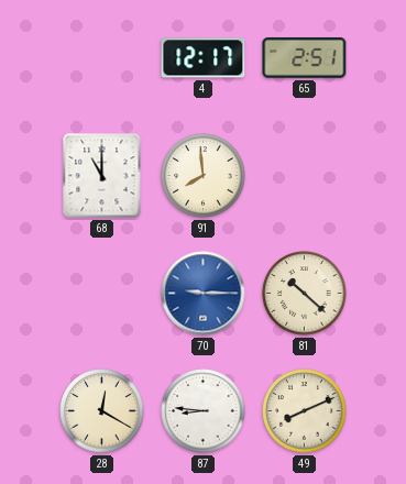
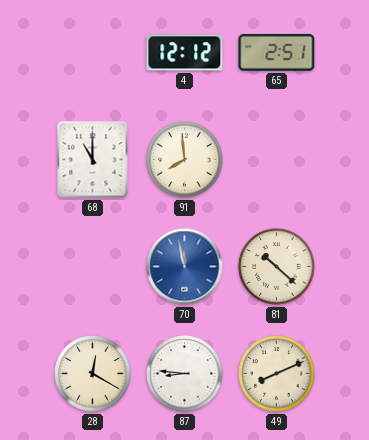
4: 12:17 -> 12:12
70: 9:15 -> 11:58
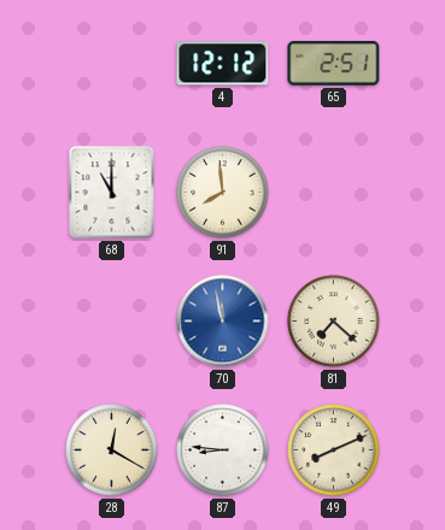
81: 10:22 -> 7:22
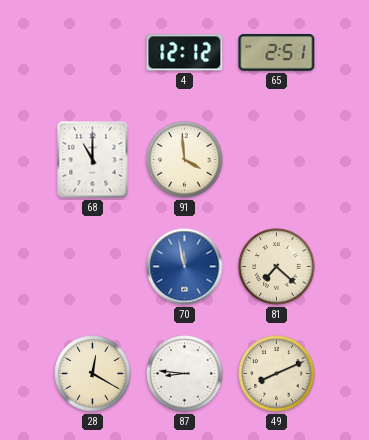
91: 7:59 -> 3:59
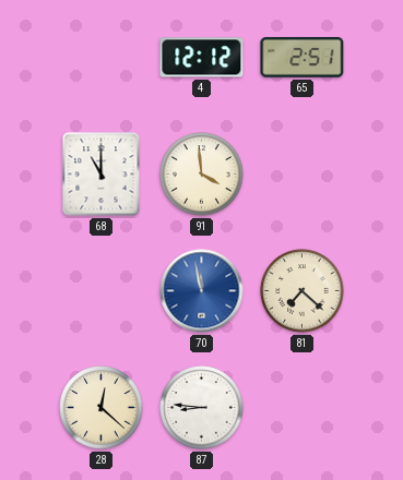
28: 12:20 -> 12:22
49: 8:11 -> none
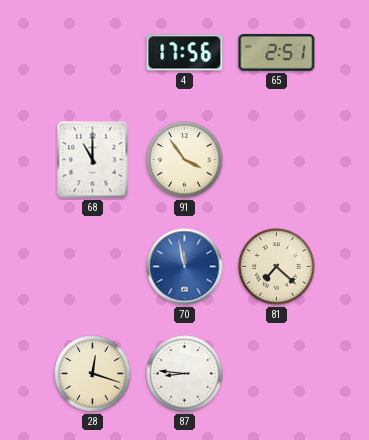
4: 12:12 -> 17:56
91: 3:59 -> 3:54
28: 12:22 -> 12:18
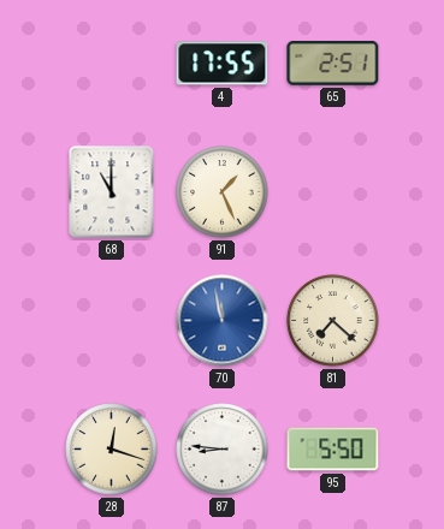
4: 17:56 -> 17:55
91: 3:54 -> 1:26
95: none -> 5:50
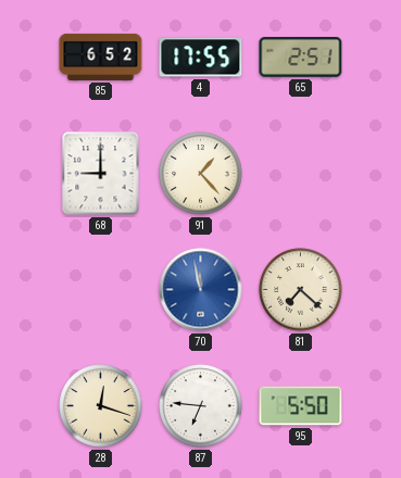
85: none -> 6:52
68: 11:00 -> 9:00
91: 1:26 -> 1:23
87: 8:46 -> 6:46
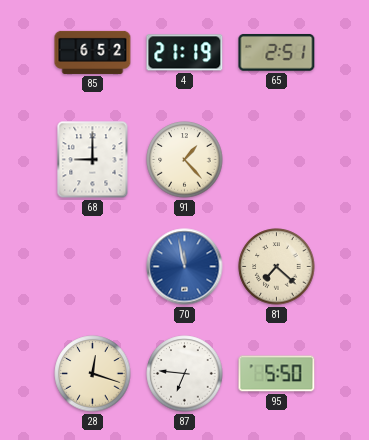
4: 17:55 -> 21:19
